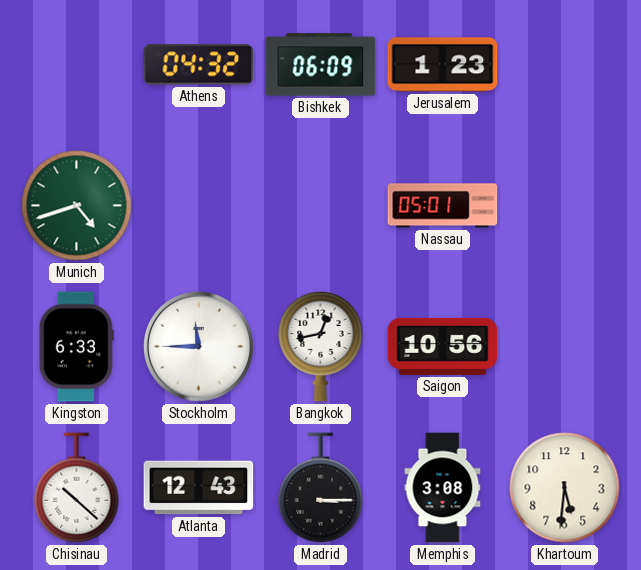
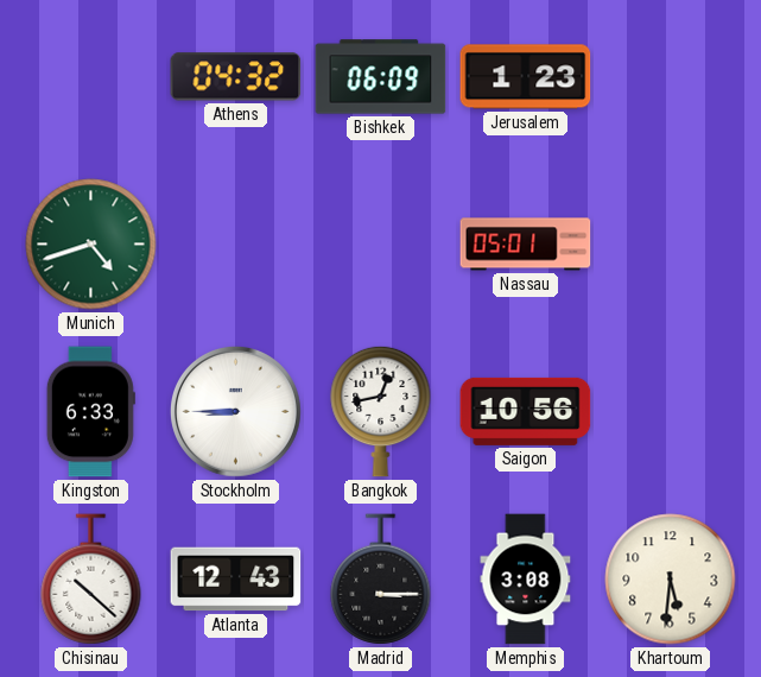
Stockholm: 11:45 -> 8:45
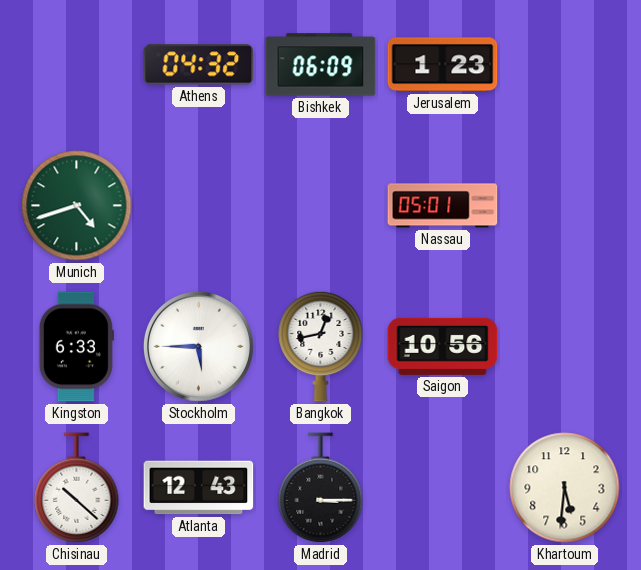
Stockholm: 8:45 -> 5:45
Memphis: 3:08 -> none
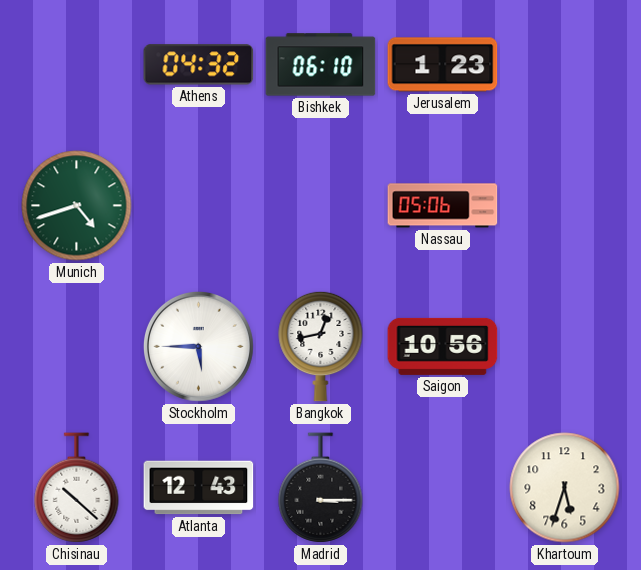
Bishkek: 06:09 -> 06:10
Nassau: 05:01 -> 05:06
Kingston: 6:33 -> none
Khartoum: 5:31 -> 5:33
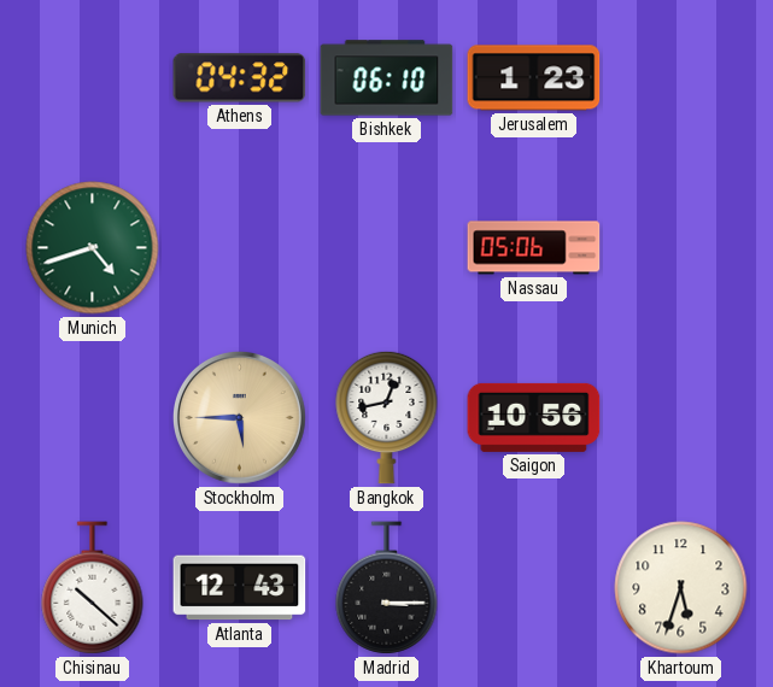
Stockholm dial: white -> champagne
